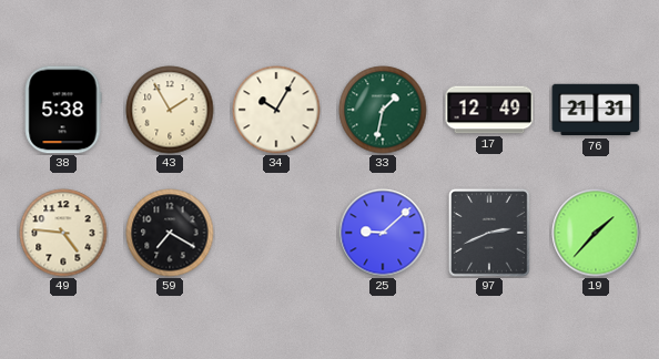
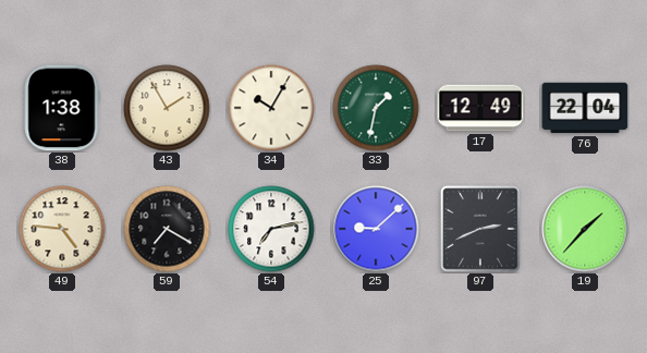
38: 5:38 -> 1:38
76: 21:31 -> 22:04
54: none -> 7:13
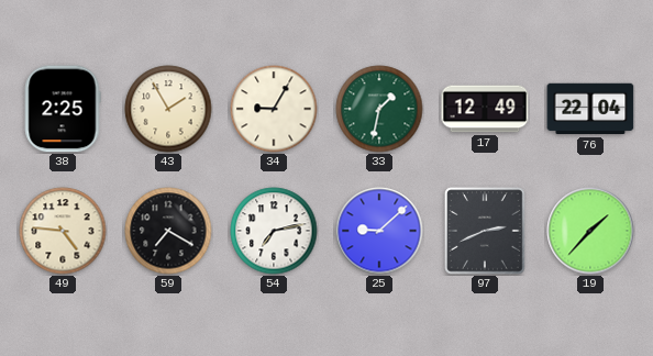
38: 1:38 -> 2:25
34: 10:05 -> 9:05
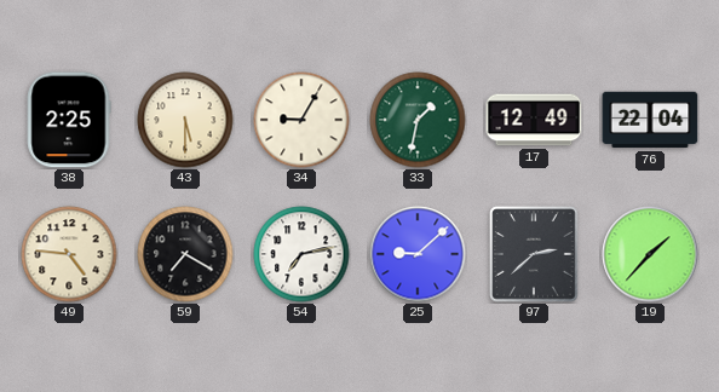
43: 1:55 -> 5:30
97: 2:41 -> 2:38
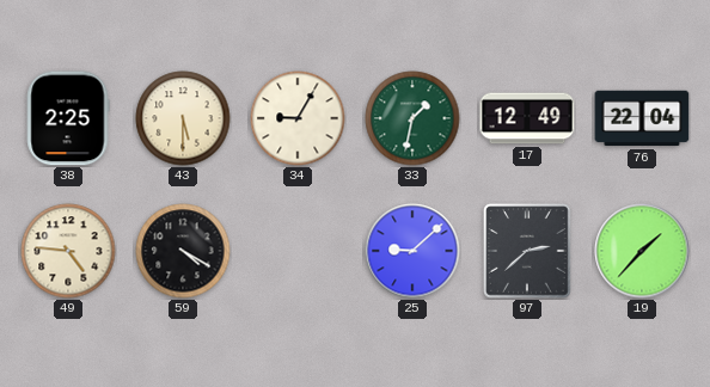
59: 7:20 -> 4:20
54: 7:13 -> none
